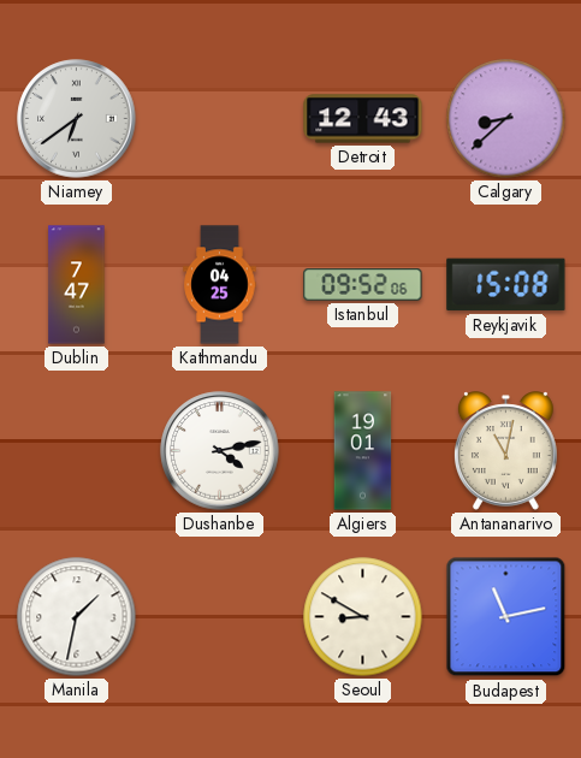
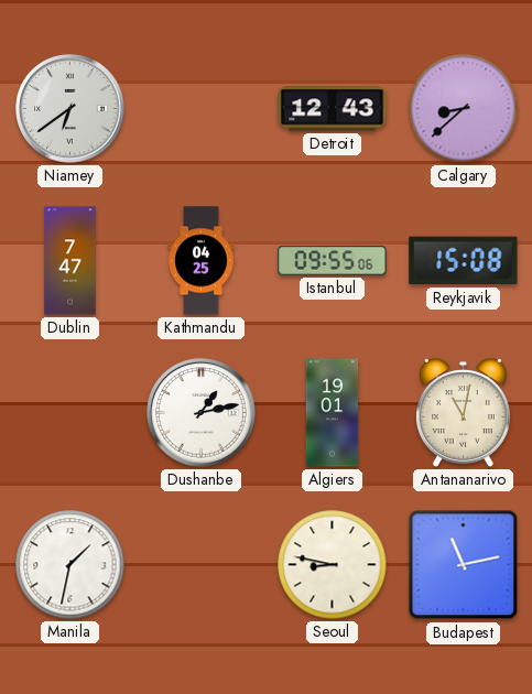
Istanbul: 09:52 -> 09:55
Dushanbe: 4:13 -> 1:13
Seoul: 8:50 -> 8:47
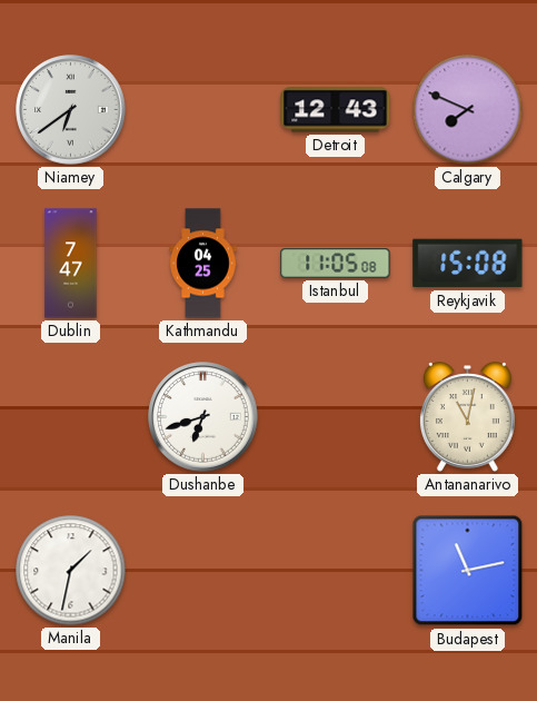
Calgary: 8:38 -> 7:49
Istanbul: 09:55 -> 11:05
Dushanbe: 1:13 -> 6:42
Algiers: 19:01 -> none
Seoul: 8:47 -> none
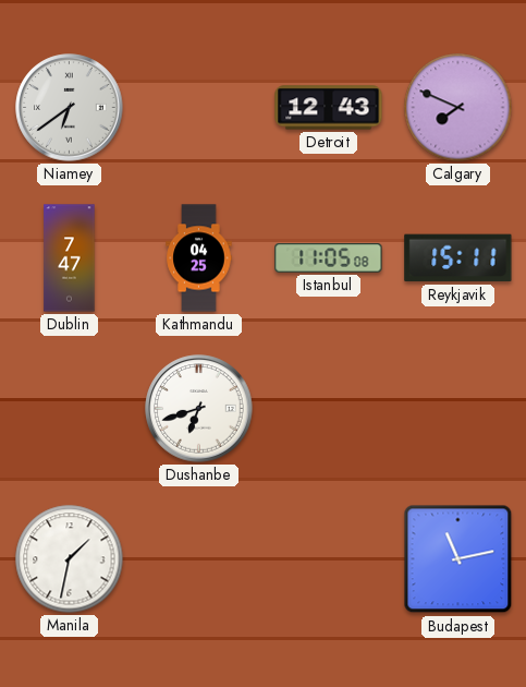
Reykjavik: 15:08 -> 15:11
Antananarivo: 11:02 -> none
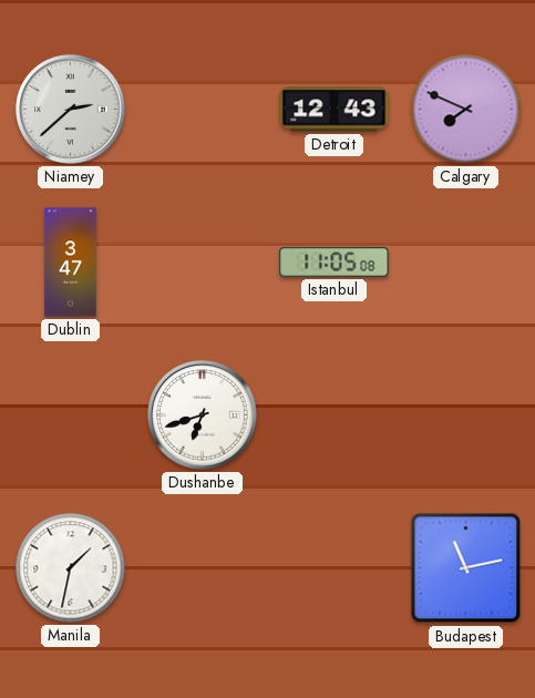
Niamey: 6:39 -> 2:38
Dublin: 7:47 -> 3:47
Kathmandu: 04:25 -> none
Reykjavik: 15:11 -> none
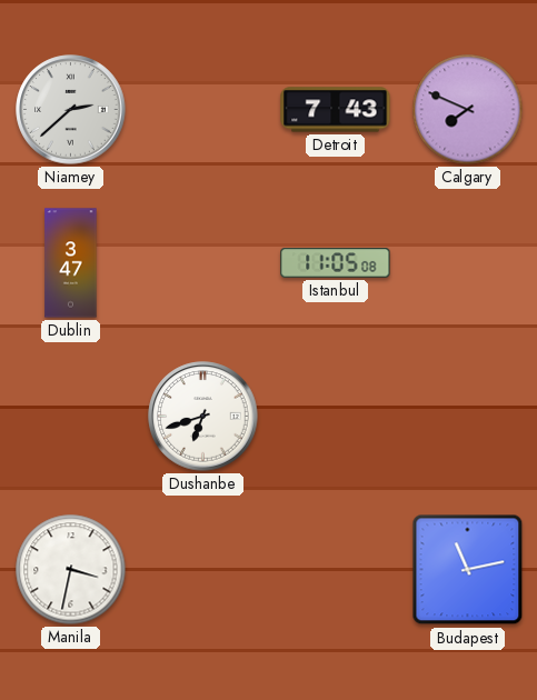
Detroit: 12:43 -> 7:43
Manila: 1:32 -> 3:32
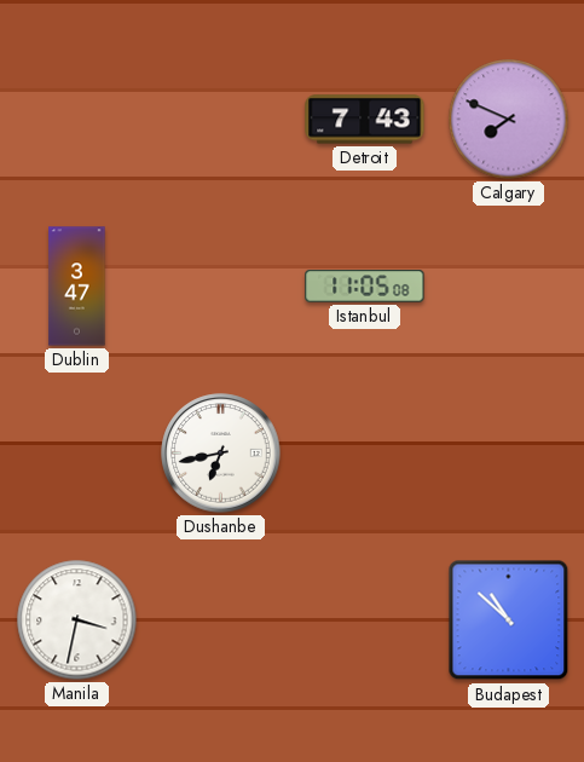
Niamey: 2:38 -> none
Dushanbe: 6:42 -> 6:43
Budapest: 11:13 -> 10:52
